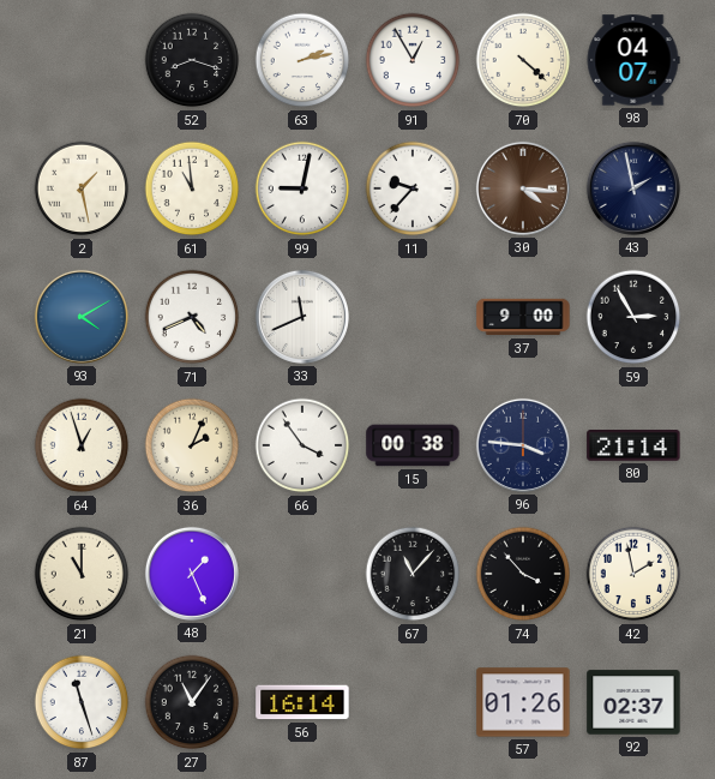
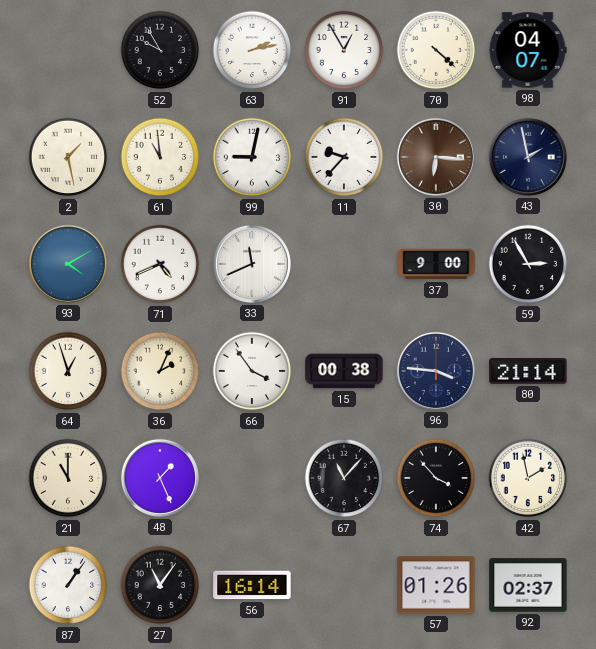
52: 8:18 -> 9:55
30: 4:16 -> 6:16
87: 11:27 -> 1:06
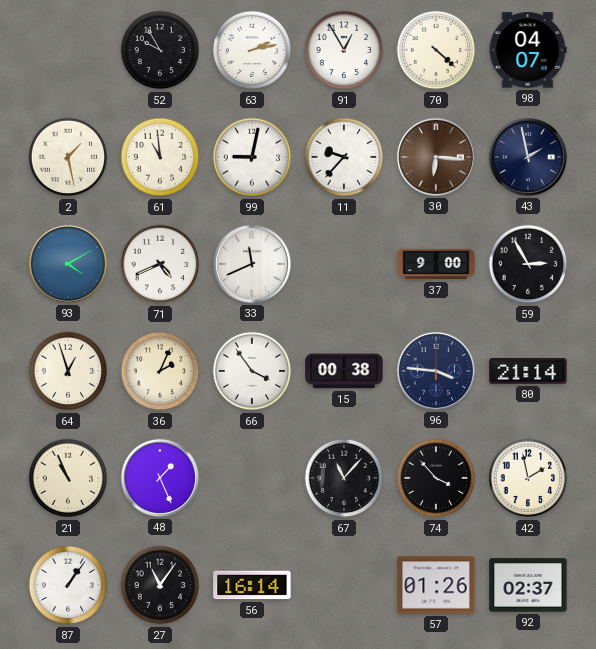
21: 11:00 -> 10:56
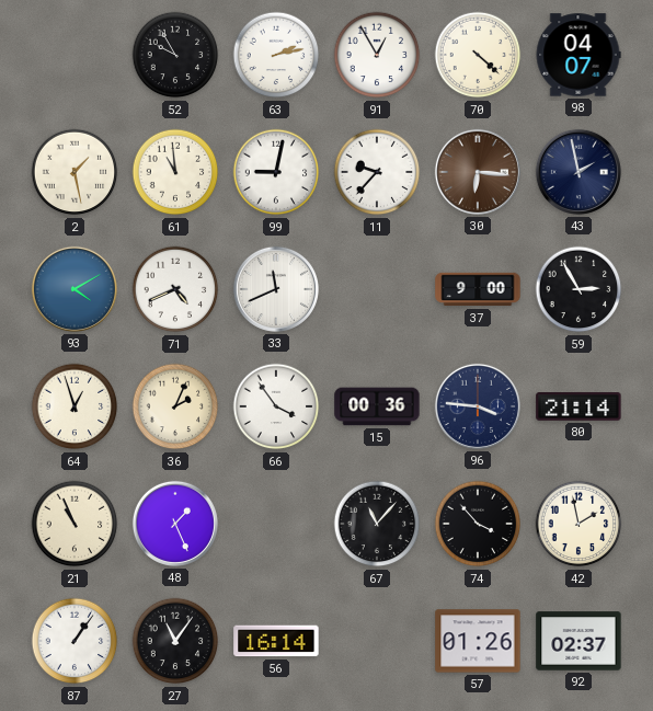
15: 00:38 -> 00:36
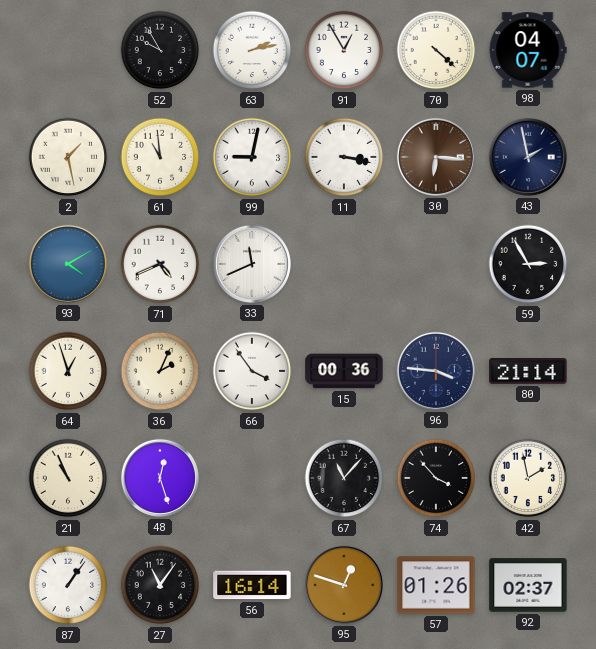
11: 9:37 -> 3:17
37: 9:00 -> none
48: 1:26 -> 12:27
95: none -> 12:48
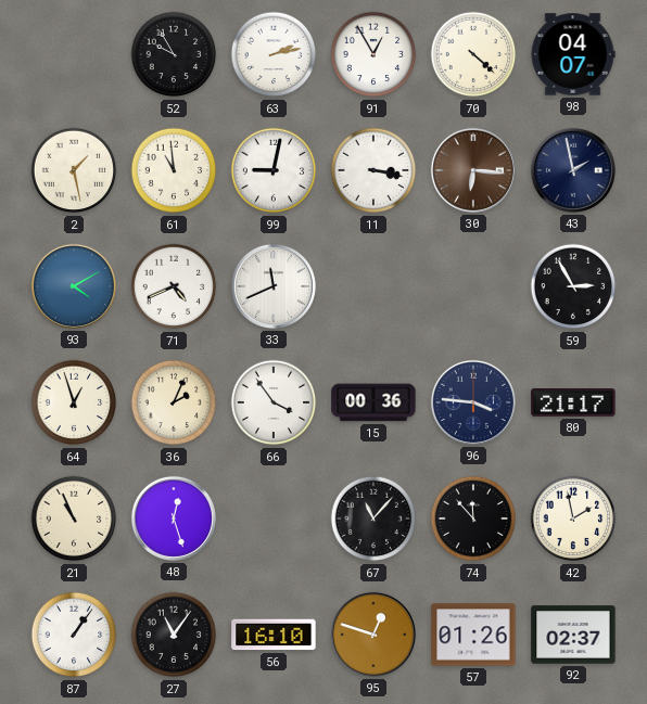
80: 21:14 -> 21:17
74: 3:53 -> 11:53
56: 16:14 -> 16:10
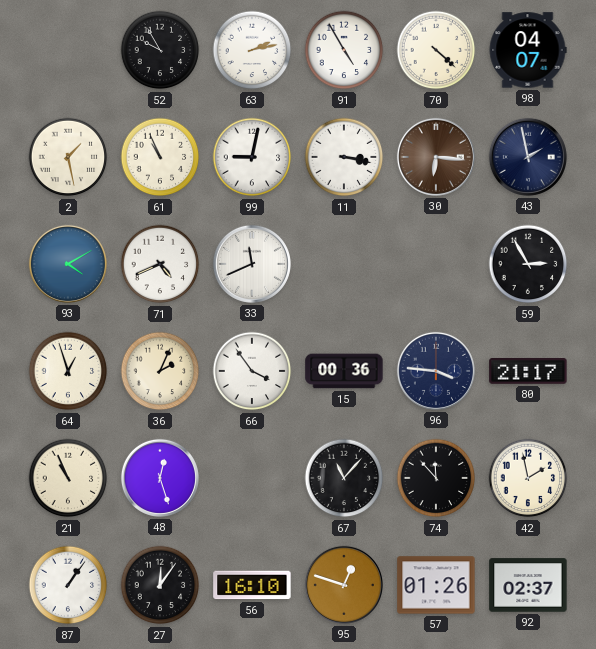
91: 12:55 -> 4:55
61: 10:59 -> 10:56
27: 11:06 -> 12:06
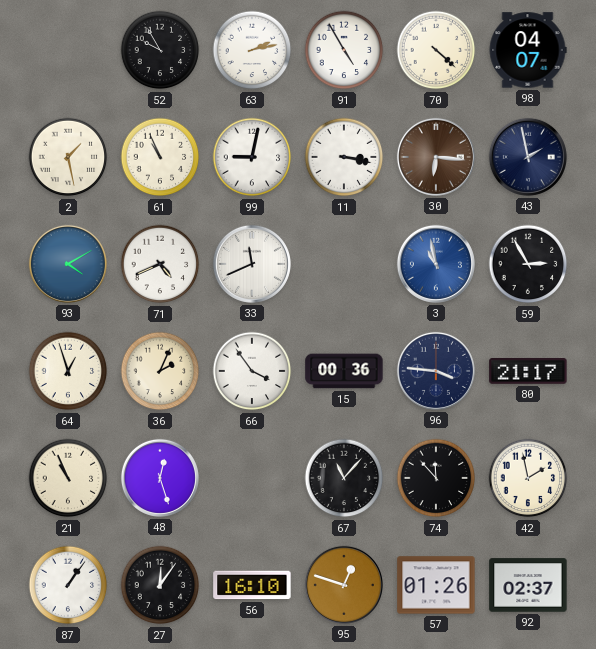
3: none -> 10:58
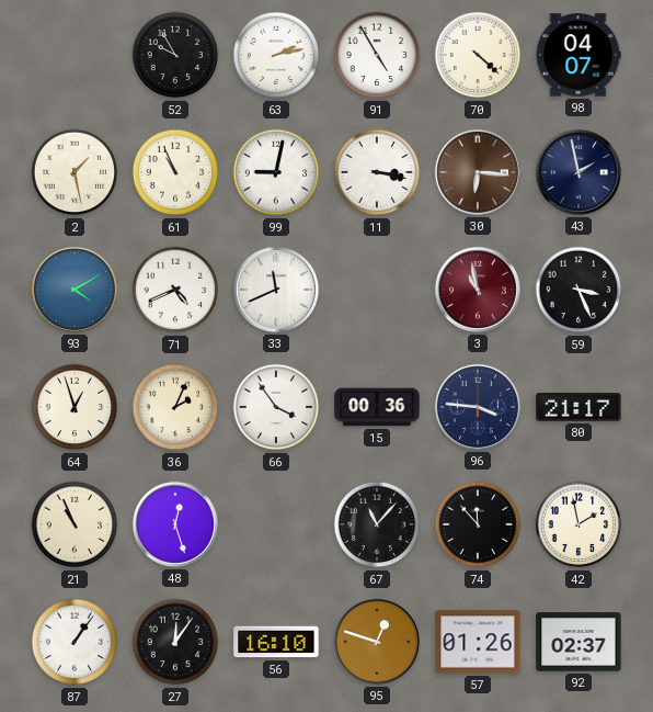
3 dial: blue -> burgundy
59: 2:55 -> 3:26
